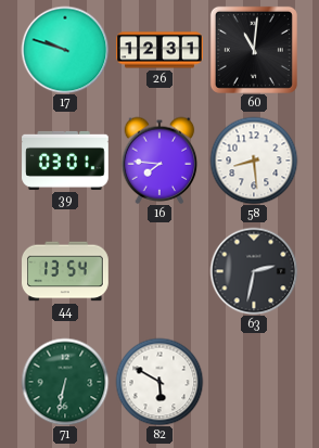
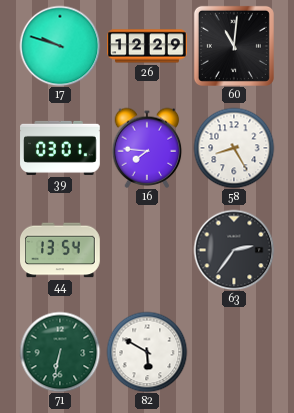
26: 12:31 -> 12:29
58: 8:29 -> 8:25
63: 2:32 -> 2:36
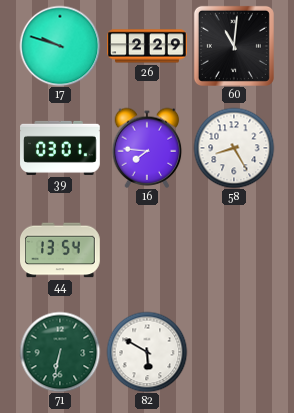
26: 12:29 -> 2:29
63: 2:36 -> none
